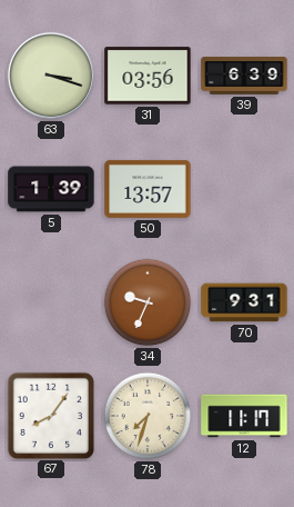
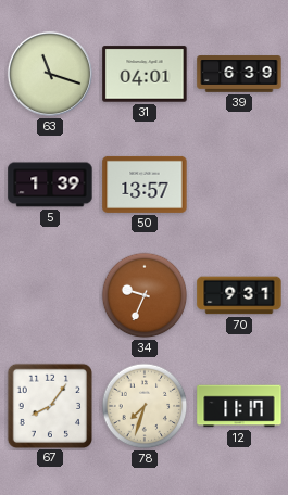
63: 3:18 -> 11:18
31: 03:56 -> 04:01
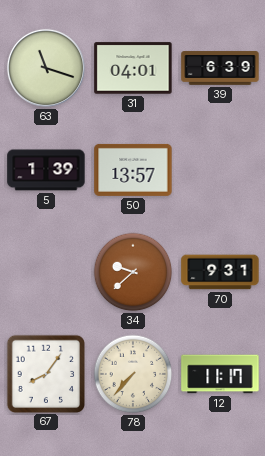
34: 9:34 -> 9:38
78: 7:33 -> 7:37
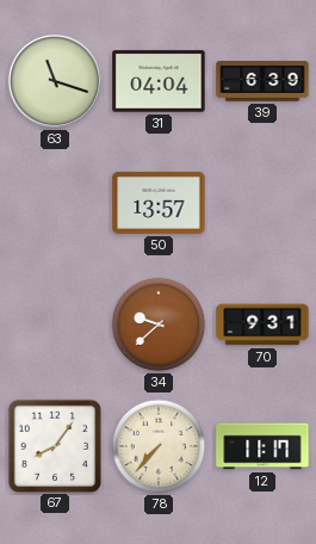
31: 04:01 -> 04:04
5: 1:39 -> none
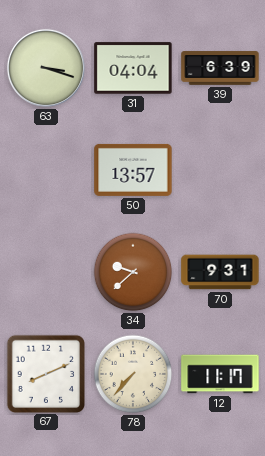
63: 11:18 -> 3:18
67: 8:06 -> 8:11
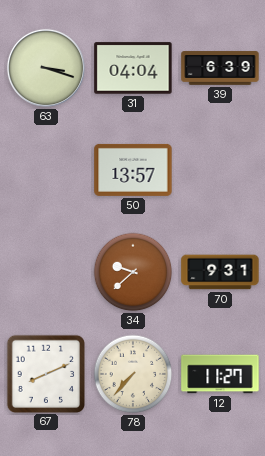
12: 11:17 -> 11:27
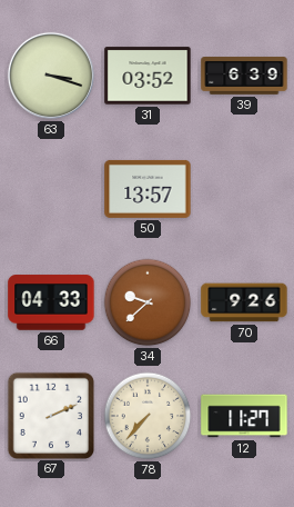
31: 04:04 -> 03:52
66: none -> 04:33
70: 9:31 -> 9:26
67: 8:11 -> 2:11
